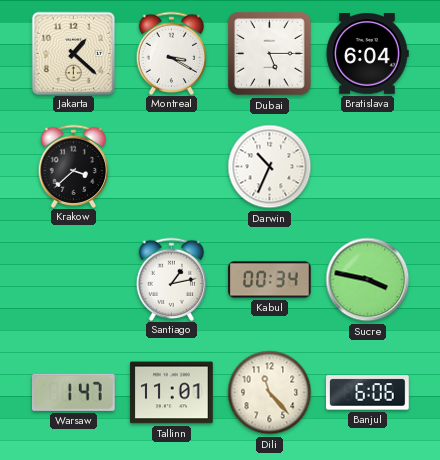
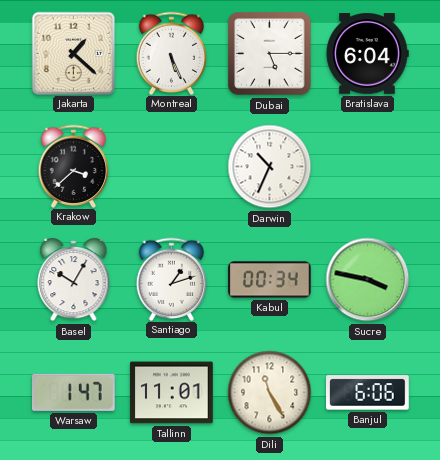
Montreal: 3:20 -> 5:26
Basel: none -> 10:05
Santiago: 1:13 -> 1:12
Dili: 11:23 -> 11:25
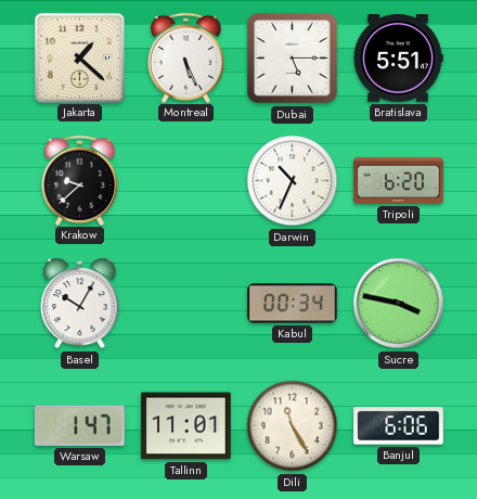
Bratislava: 6:04 -> 5:51
Krakow: 3:38 -> 9:38
Tripoli: none -> 6:20
Santiago: 1:12 -> none
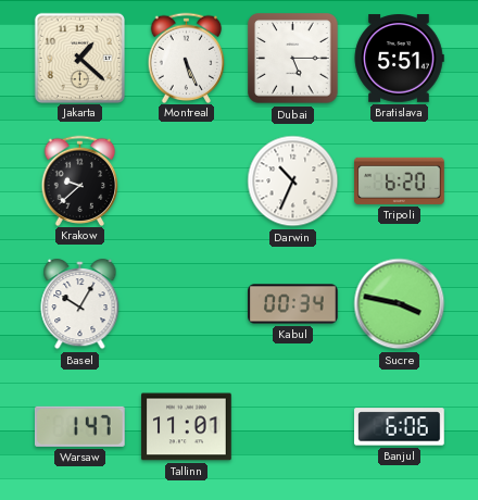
Dili: 11:25 -> none
